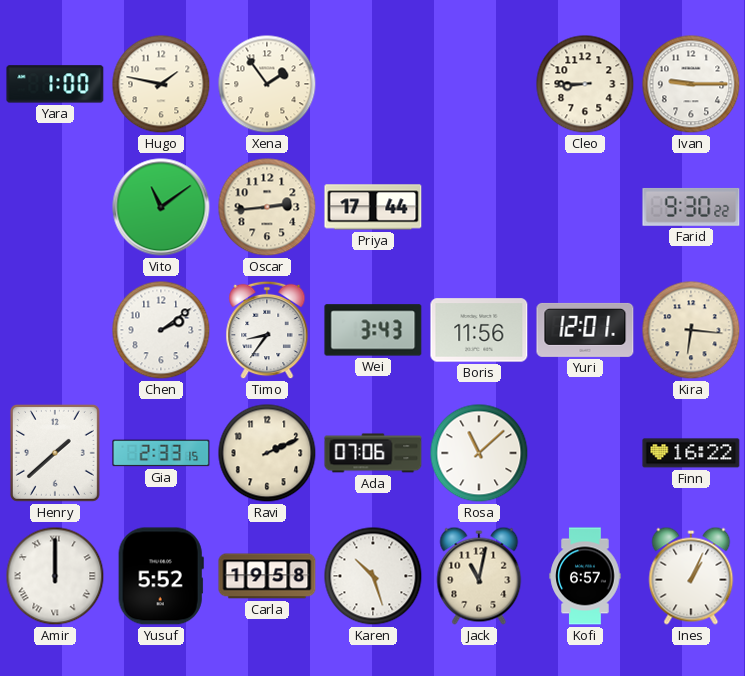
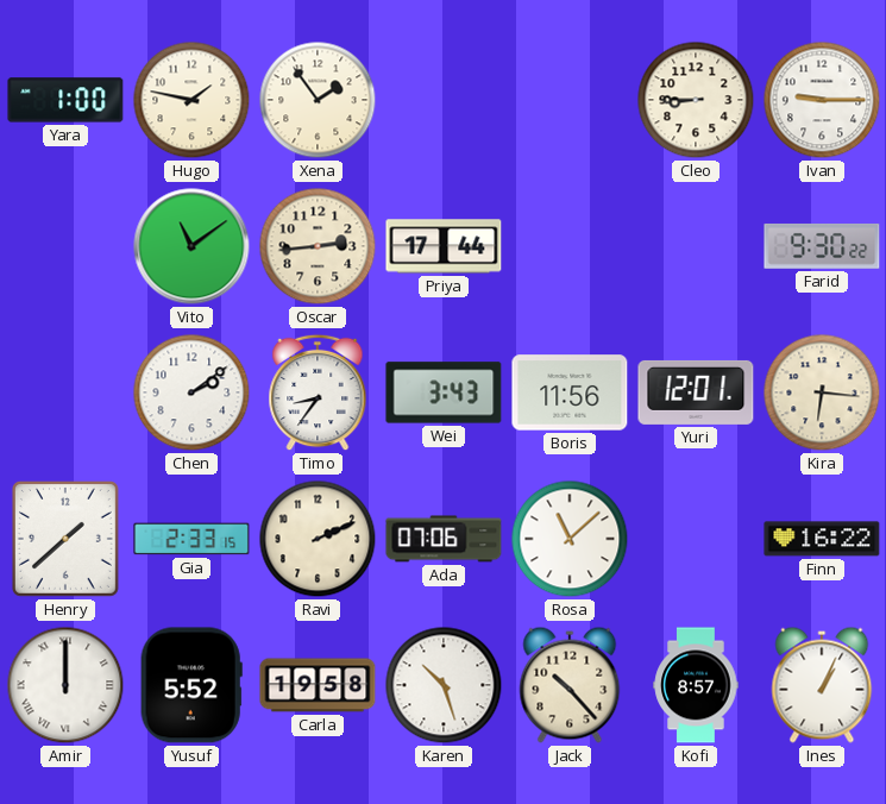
Jack: 11:02 -> 10:23
Kofi: 6:57 -> 8:57
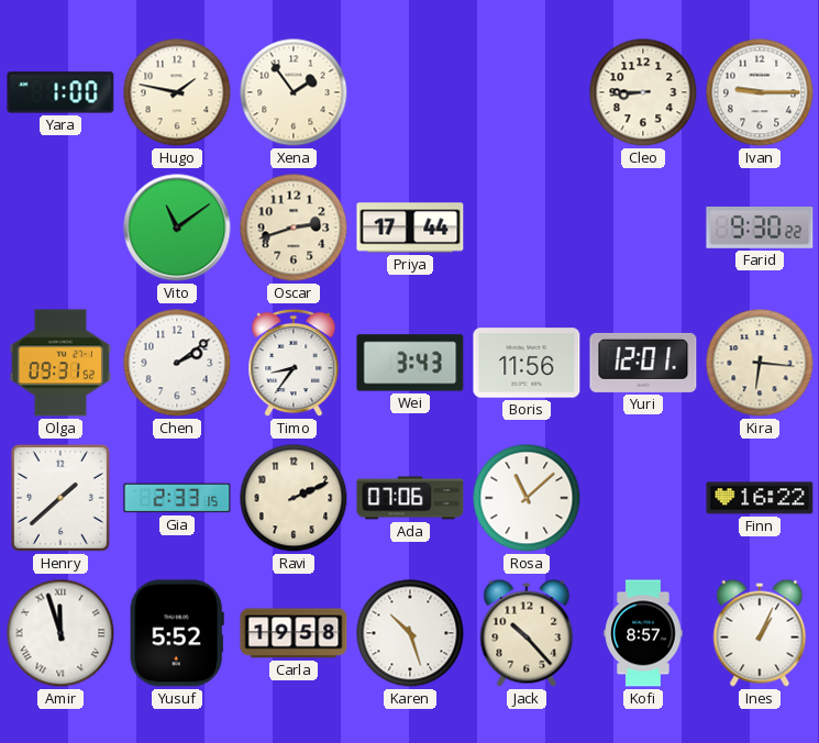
Oscar: 2:44 -> 2:42
Olga: none -> 09:31
Amir: 12:00 -> 11:57
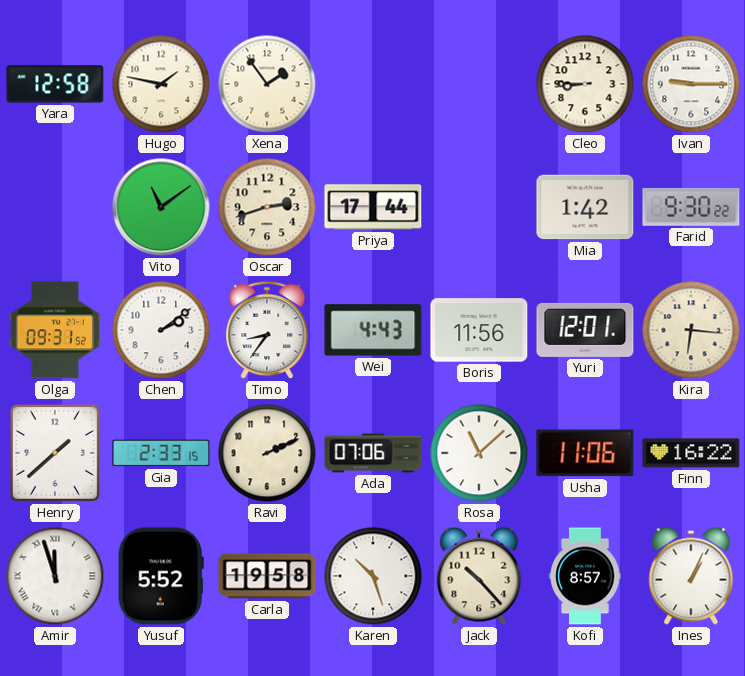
Yara: 1:00 -> 12:58
Mia: none -> 1:42
Wei: 3:43 -> 4:43
Usha: none -> 11:06
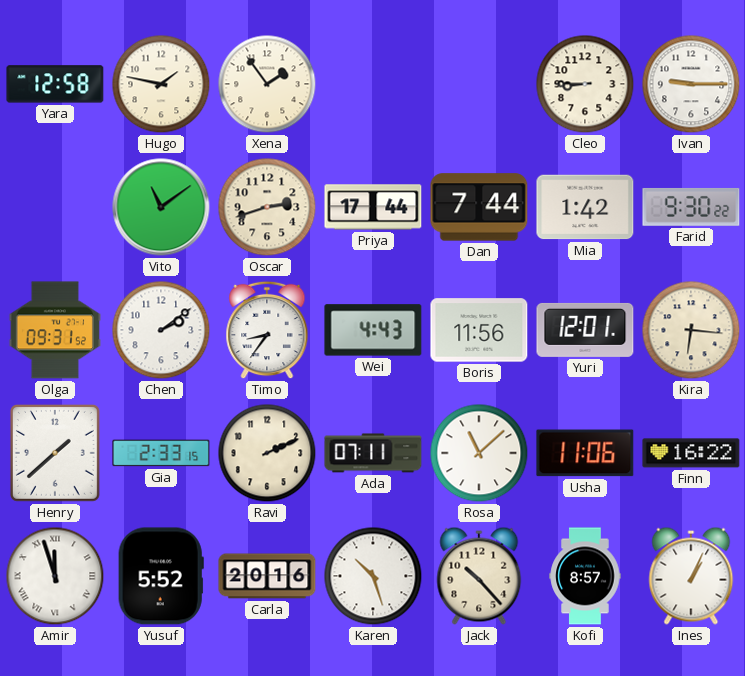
Dan: none -> 7:44
Ada: 07:06 -> 07:11
Carla: 19:58 -> 20:16
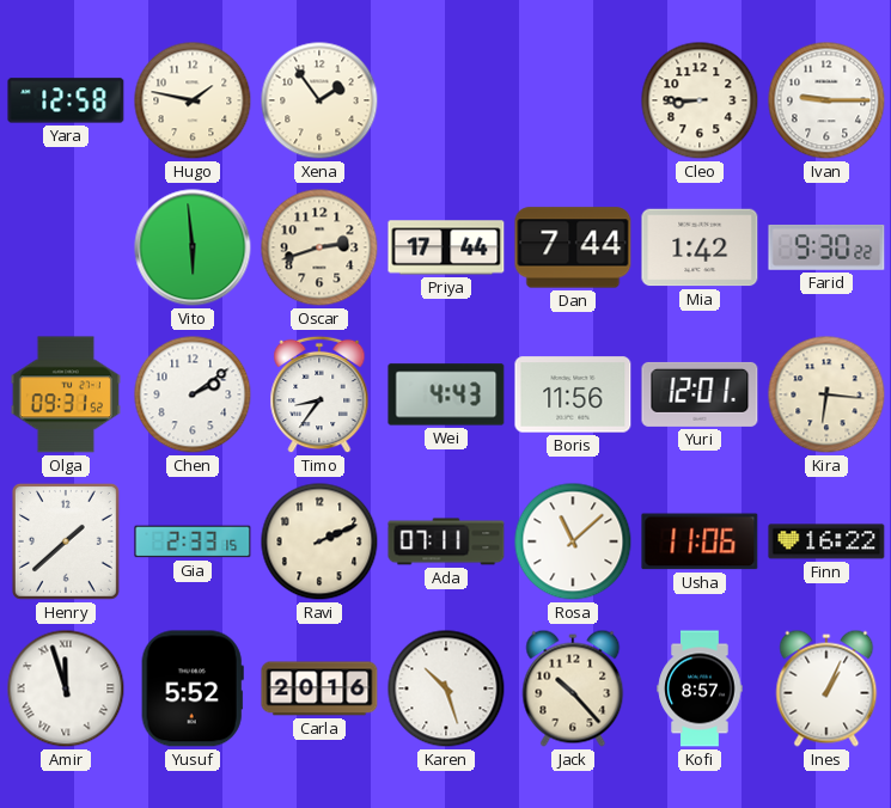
Vito: 11:09 -> 5:59
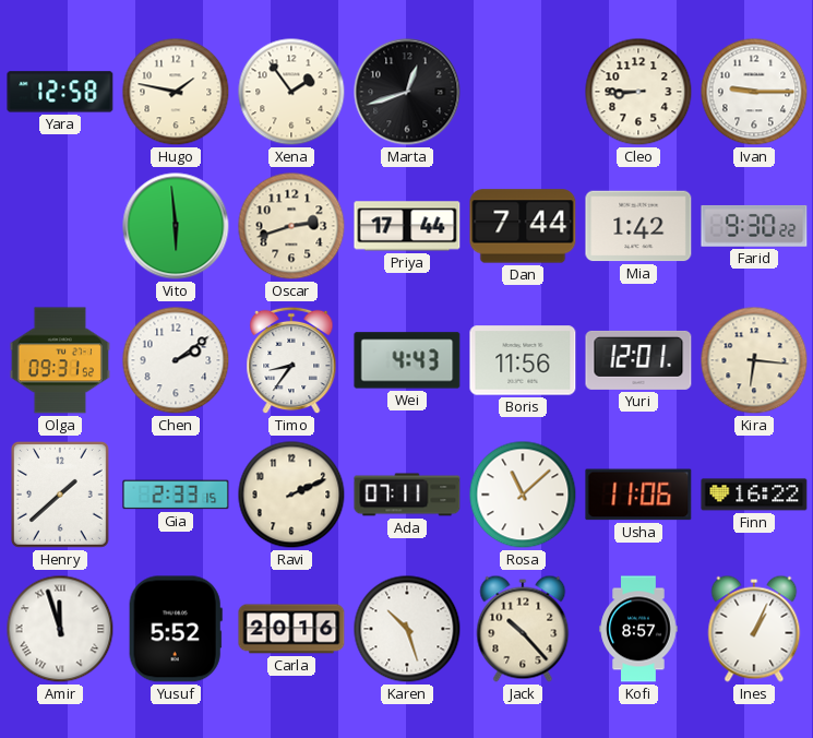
Marta: none -> 12:42
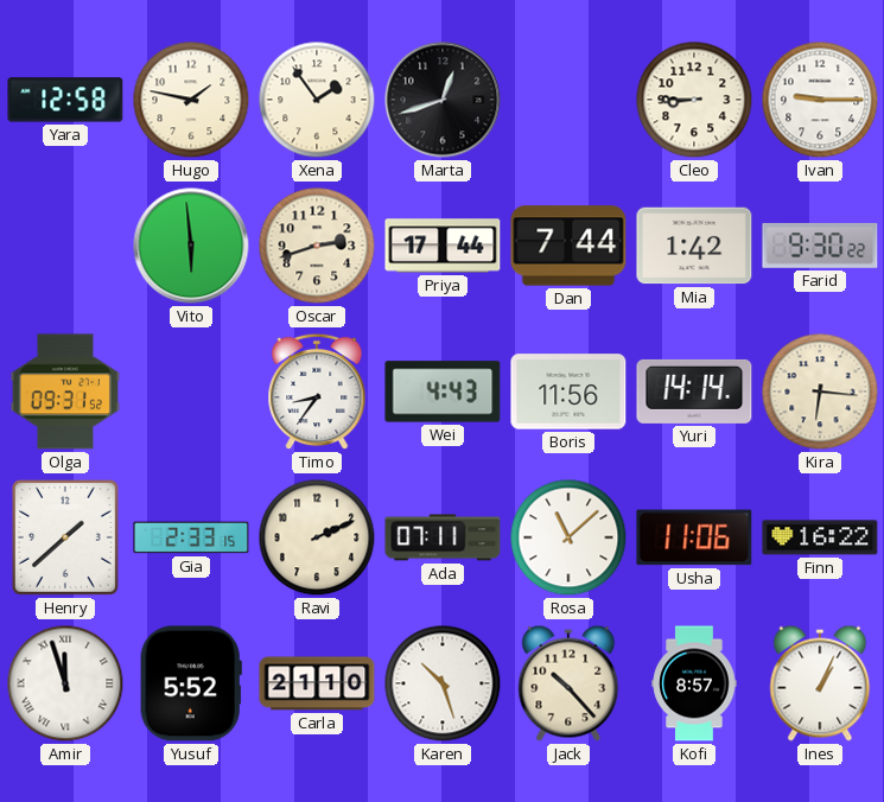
Chen: 2:09 -> none
Yuri: 12:01 -> 14:14
Carla: 20:16 -> 21:10
